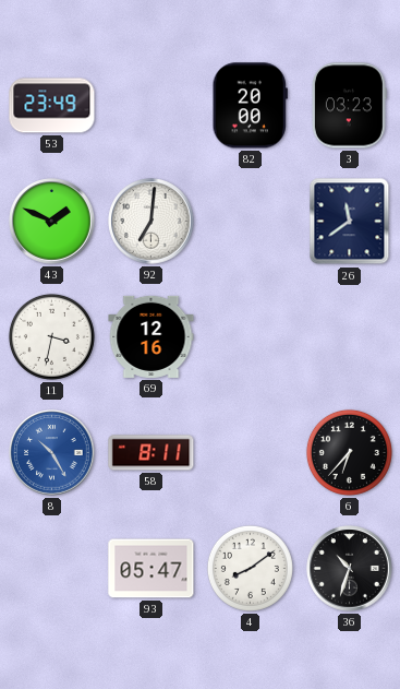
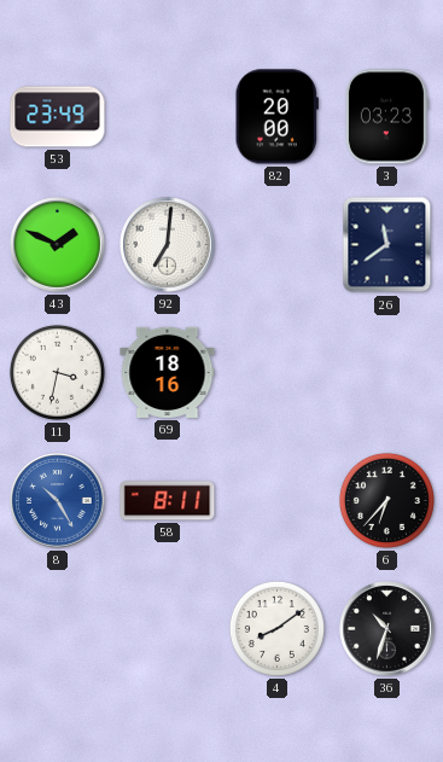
69: 12:16 -> 18:16
93: 05:47 -> none
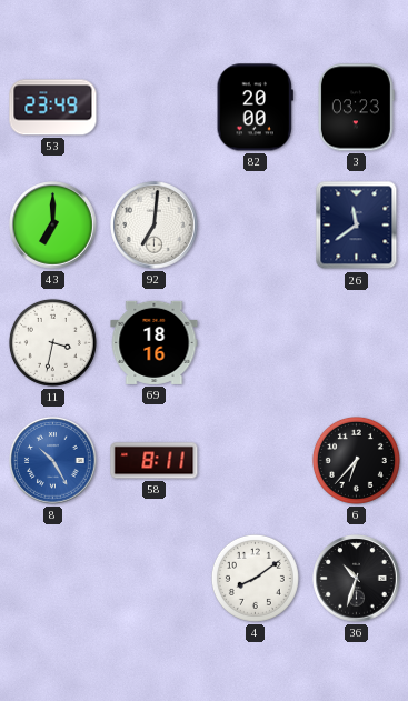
43: 1:49 -> 7:00
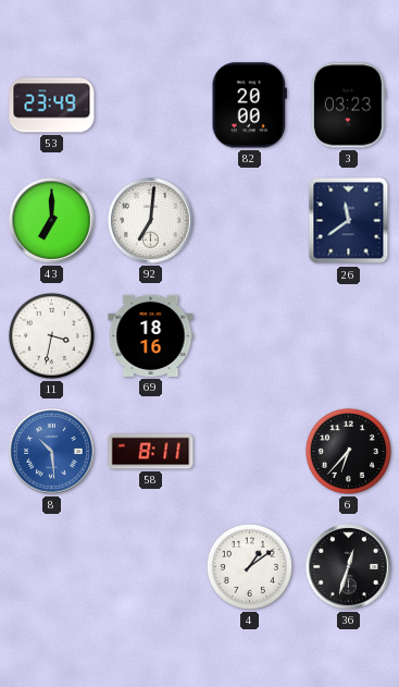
8: 10:25 -> 10:29
4: 8:09 -> 1:09
36: 10:33 -> 12:33
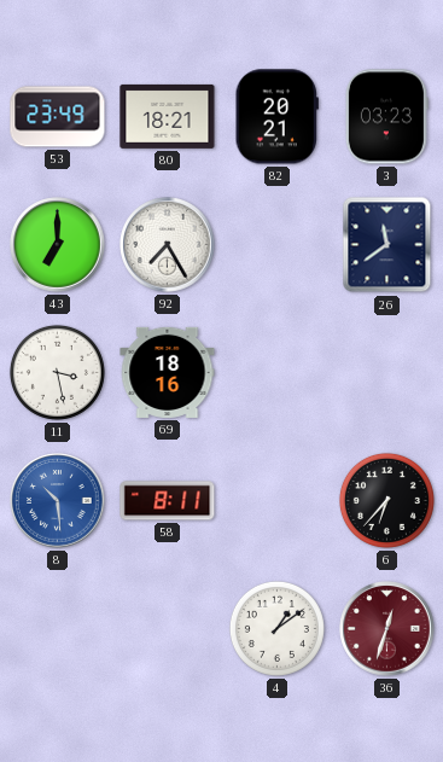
80: none -> 18:21
82: 20:00 -> 20:21
92: 7:01 -> 7:25
11: 3:32 -> 3:28
36 dial: black -> burgundy
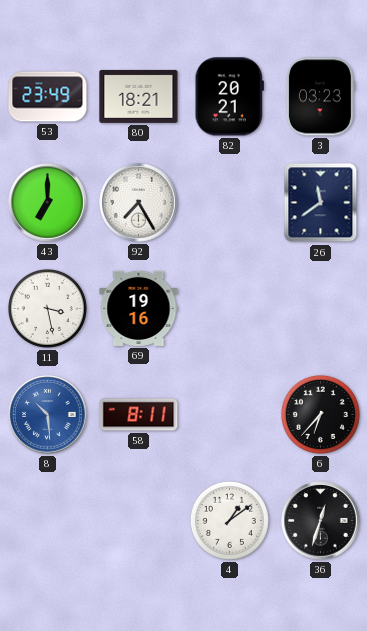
69: 18:16 -> 19:16
36 dial: burgundy -> black
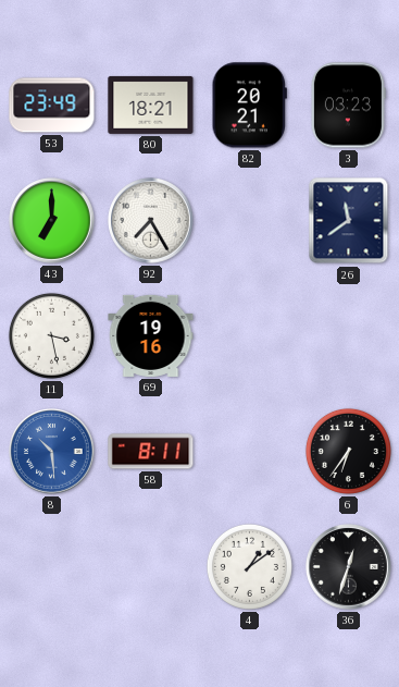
6: 6:37 -> 6:36
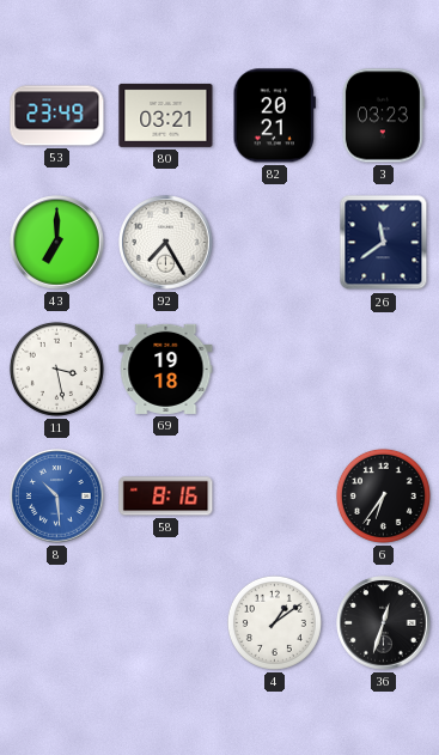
80: 18:21 -> 03:21
69: 19:16 -> 19:18
58: 8:11 -> 8:16
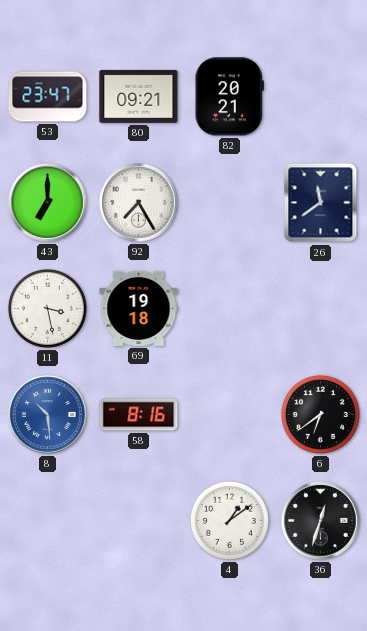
53: 23:49 -> 23:47
80: 03:21 -> 09:21
3: 03:23 -> none
6: 6:36 -> 6:39
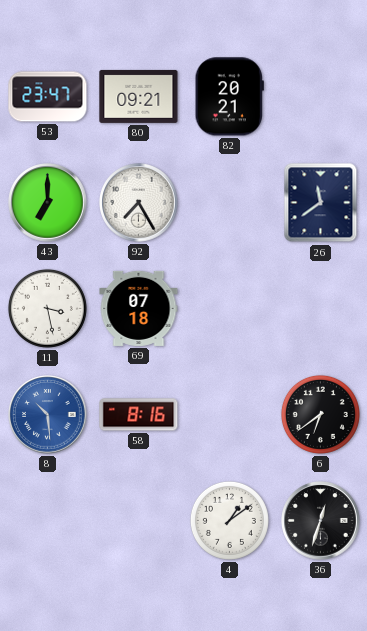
69: 19:18 -> 07:18
